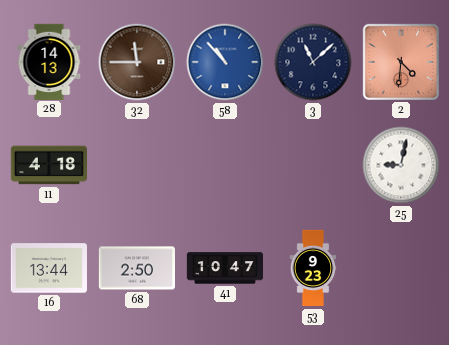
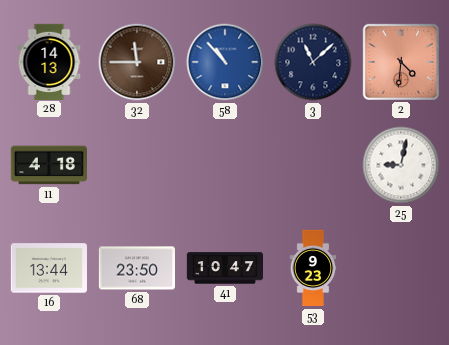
68: 2:50 -> 23:50
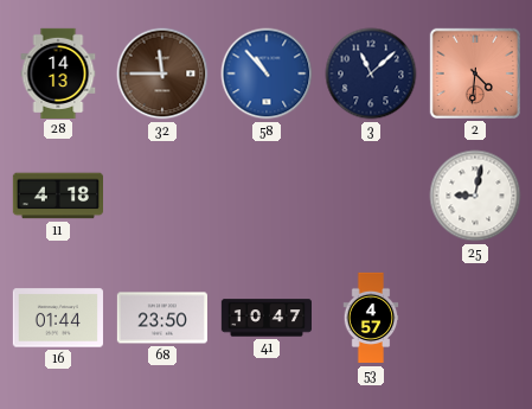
16: 13:44 -> 01:44
53: 9:23 -> 4:57
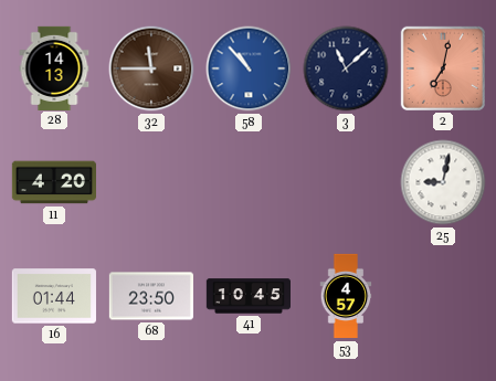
2: 4:31 -> 7:02
11: 4:18 -> 4:20
41: 10:47 -> 10:45
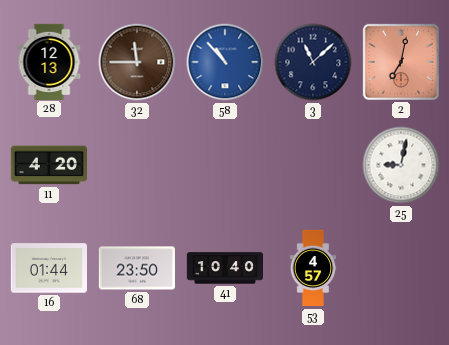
28: 14:13 -> 12:13
41: 10:45 -> 10:40
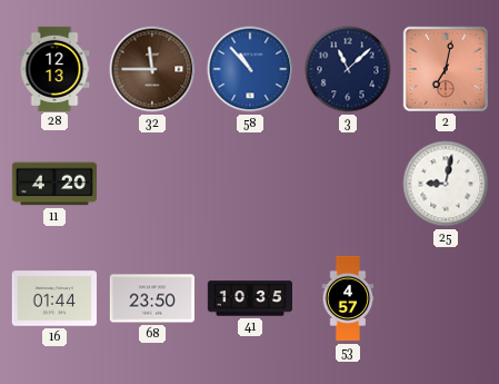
41: 10:40 -> 10:35
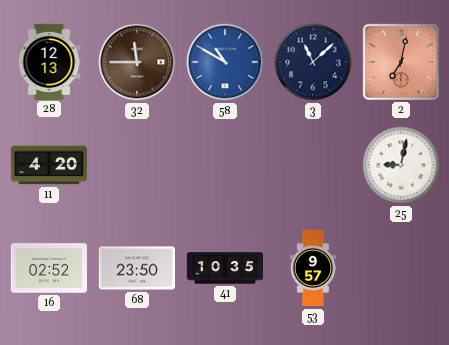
58: 10:53 -> 10:50
16: 01:44 -> 02:52
53: 4:57 -> 9:57
